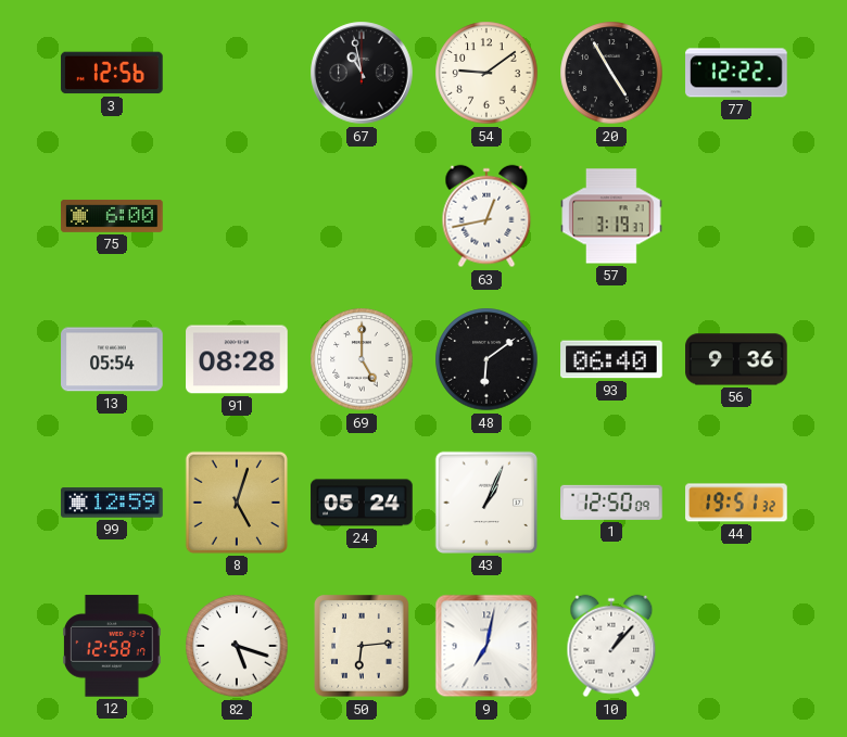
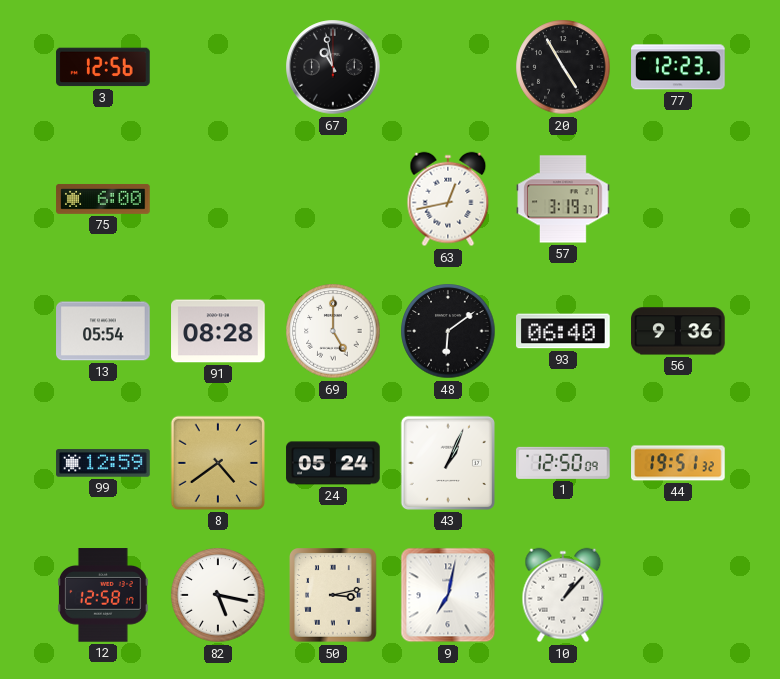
54: 9:09 -> none
77: 12:22 -> 12:23
8: 5:03 -> 4:39
82: 5:18 -> 5:17
50: 6:14 -> 3:13
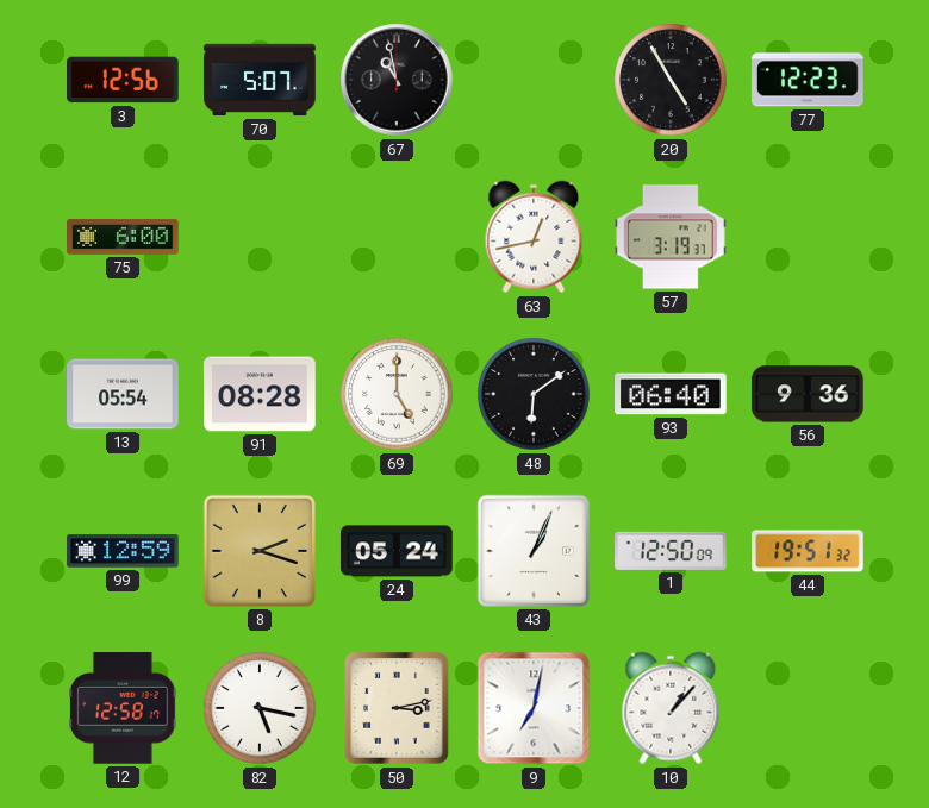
70: none -> 5:07
8: 4:39 -> 2:18
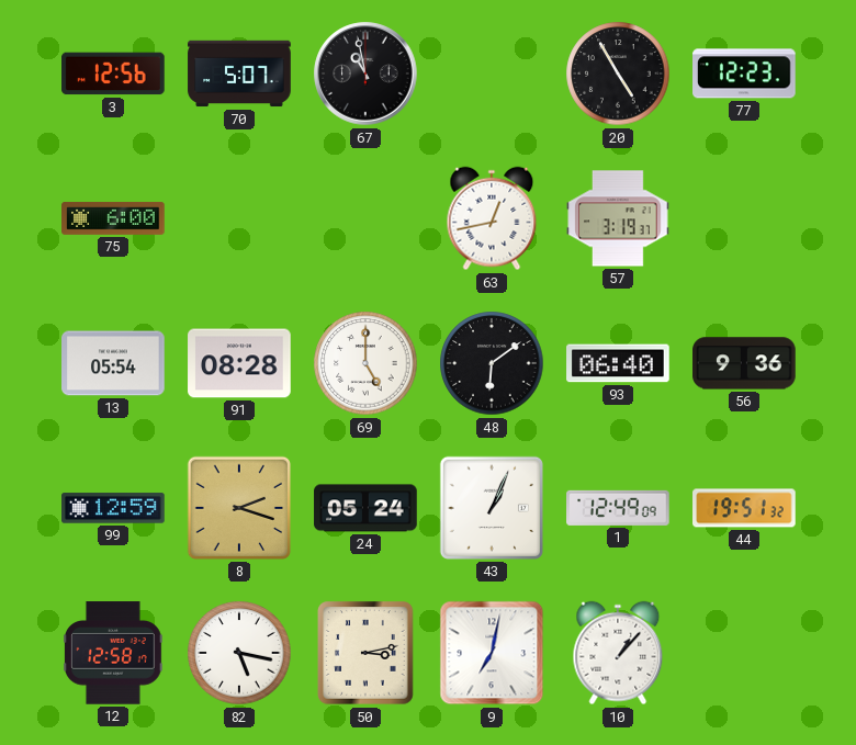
1: 12:50 -> 12:49
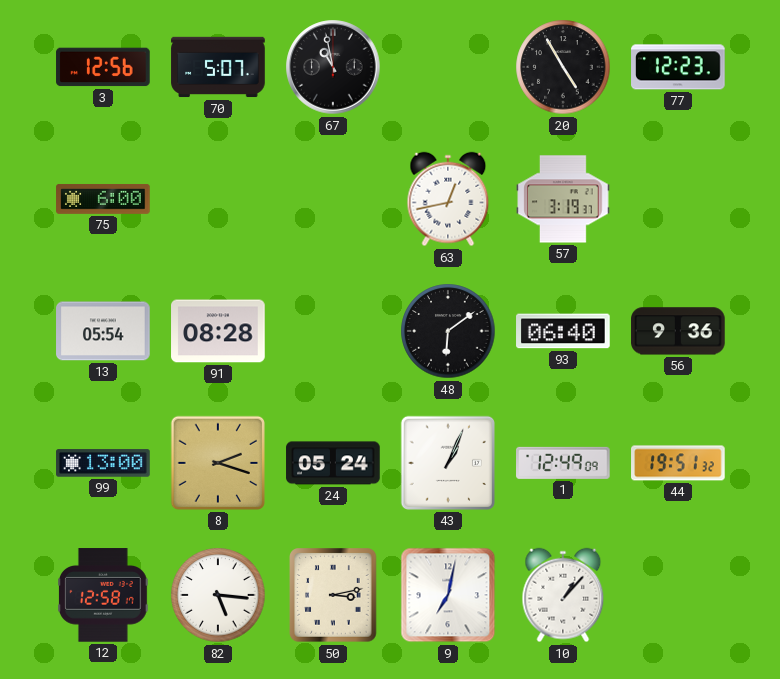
69: 5:00 -> none
99: 12:59 -> 13:00
82: 5:17 -> 5:16
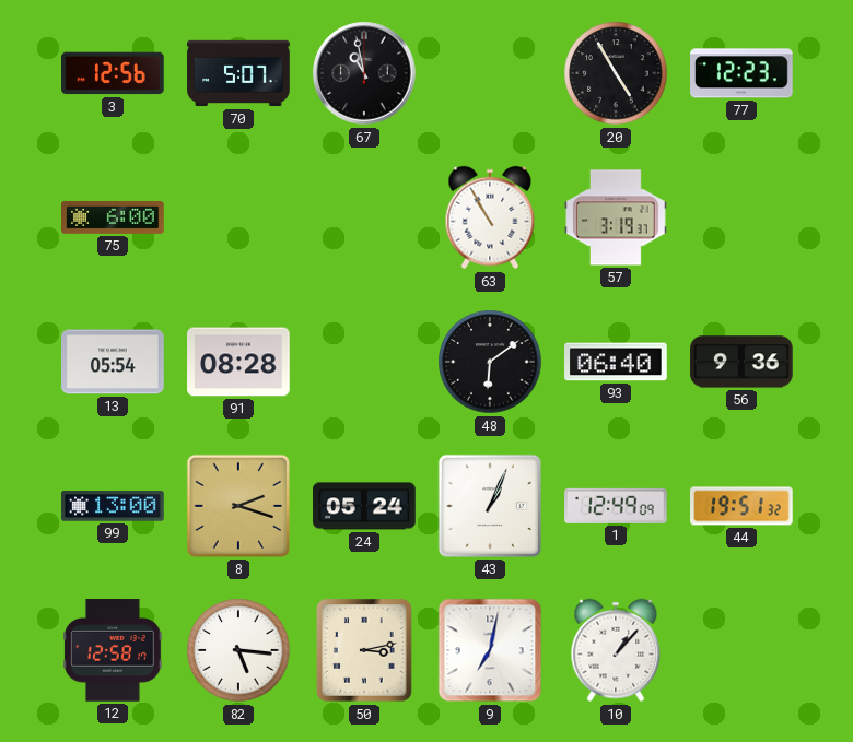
63: 12:43 -> 10:55
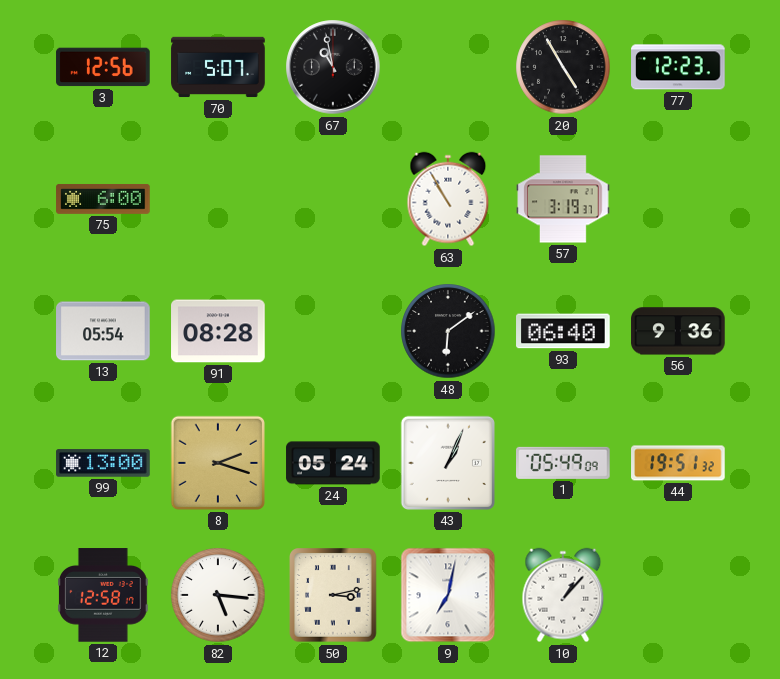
1: 12:49 -> 05:49
